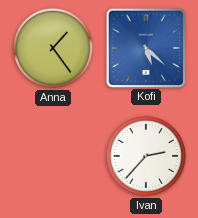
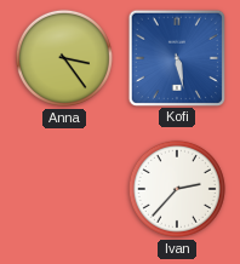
Anna: 1:24 -> 3:24
Kofi: 5:22 -> 5:28
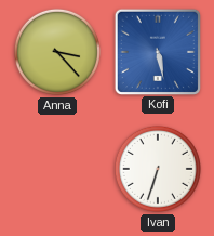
Anna: 3:24 -> 3:23
Ivan: 2:37 -> 6:33
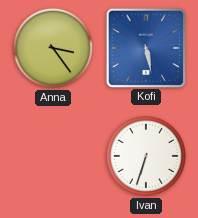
Anna: 3:23 -> 3:24
